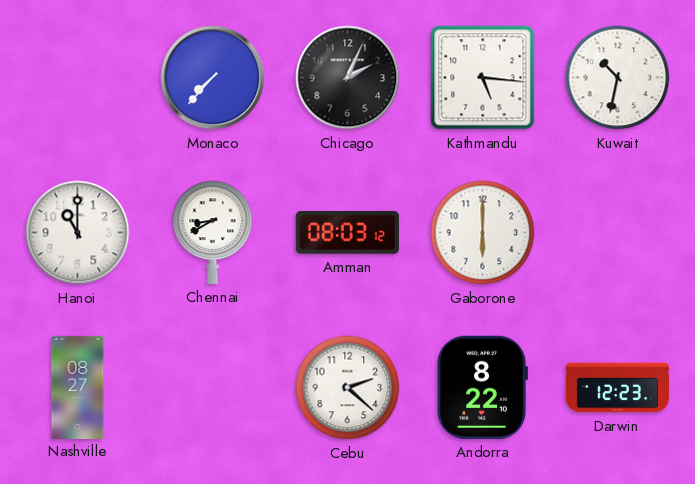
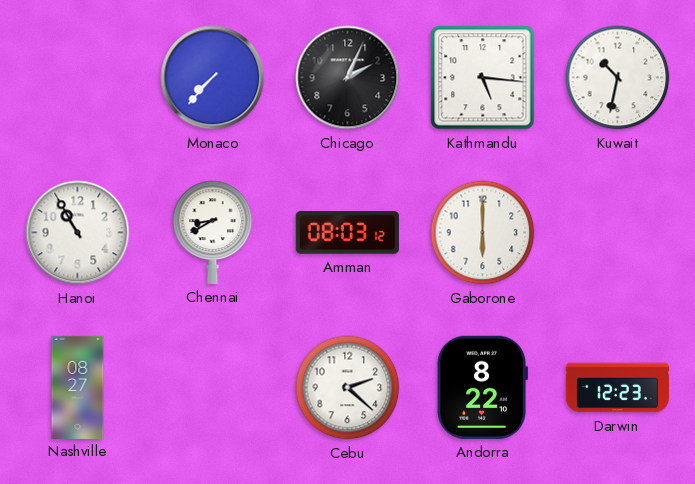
Hanoi: 11:00 -> 10:55
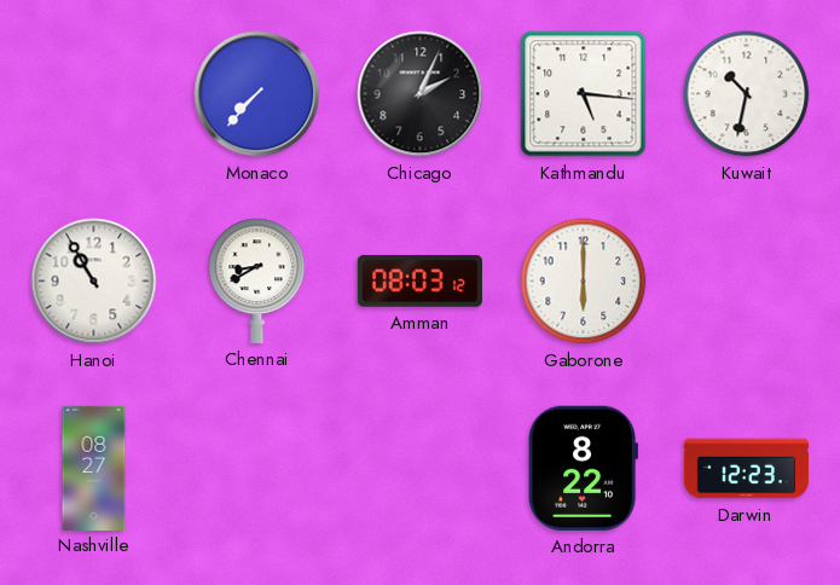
Cebu: 2:22 -> none
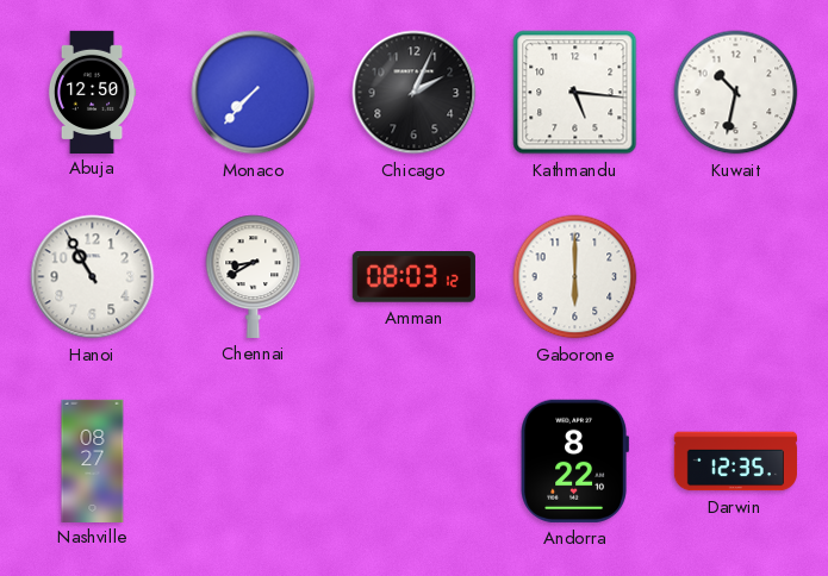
Abuja: none -> 12:50
Darwin: 12:23 -> 12:35
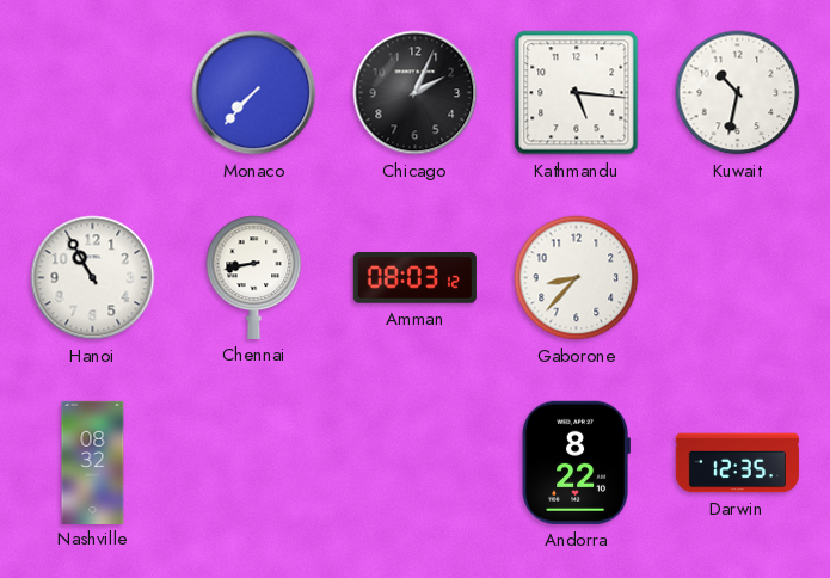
Abuja: 12:50 -> none
Chennai: 8:40 -> 8:43
Gaborone: 6:00 -> 8:37
Nashville: 08:27 -> 08:32
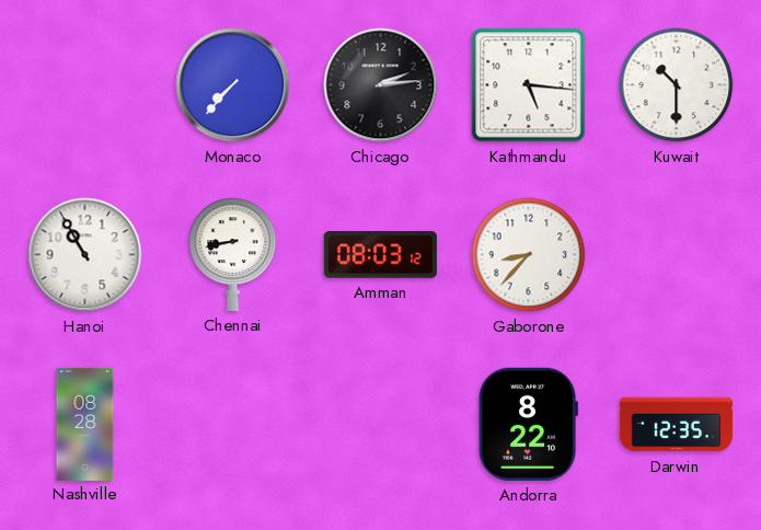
Chicago: 2:04 -> 2:14
Kuwait: 10:32 -> 10:30
Nashville: 08:32 -> 08:28
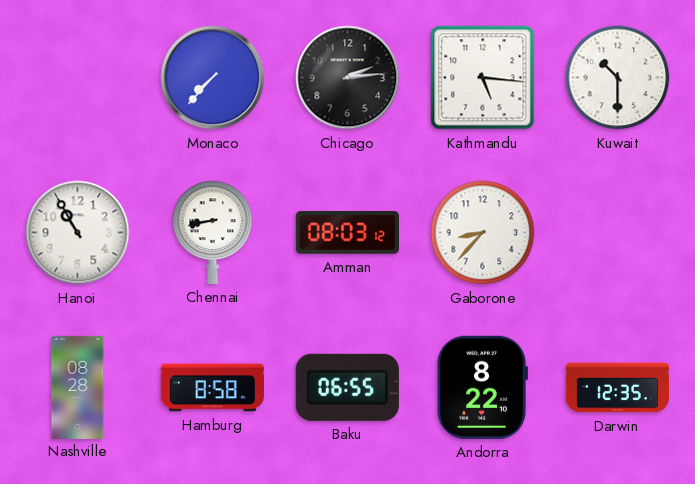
Hamburg: none -> 8:58
Baku: none -> 06:55
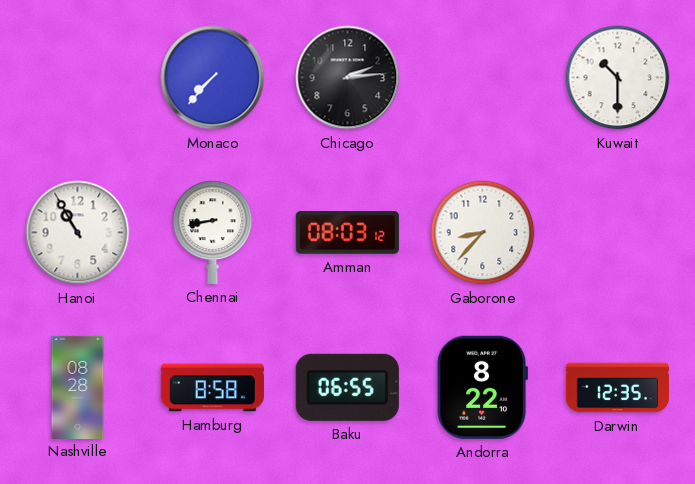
Kathmandu: 5:16 -> none
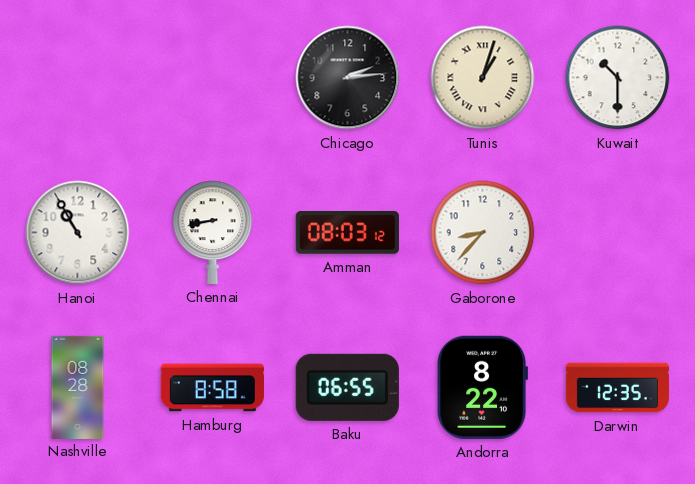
Monaco: 7:37 -> none
Tunis: none -> 1:03
